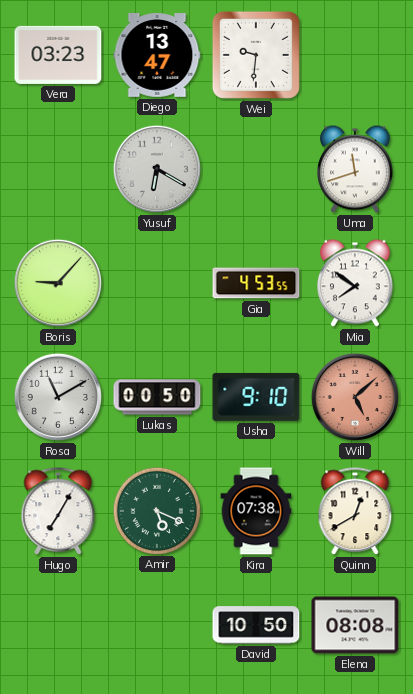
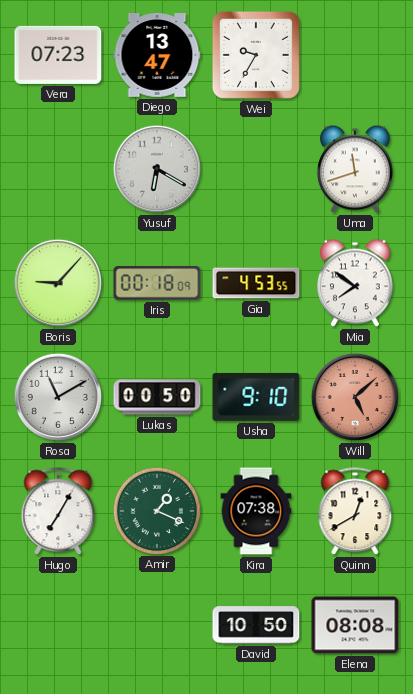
Vera: 03:23 -> 07:23
Wei: 9:31 -> 9:35
Iris: none -> 00:18
Amir: 5:19 -> 1:19
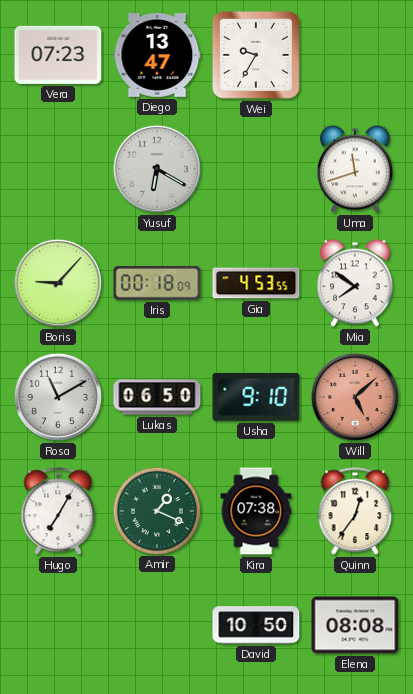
Lukas: 00:50 -> 06:50
Quinn: 12:40 -> 12:36
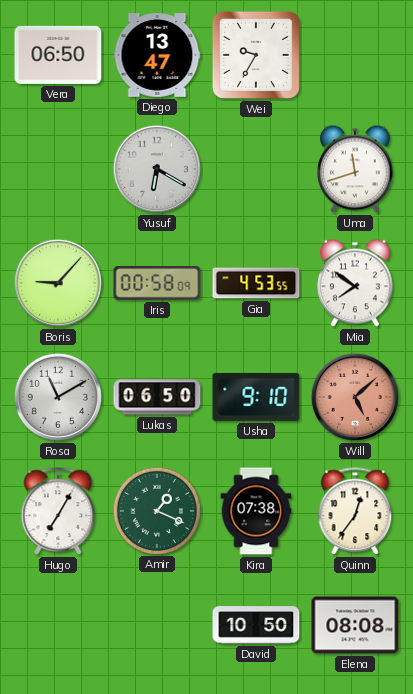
Vera: 07:23 -> 06:50
Iris: 00:18 -> 00:58
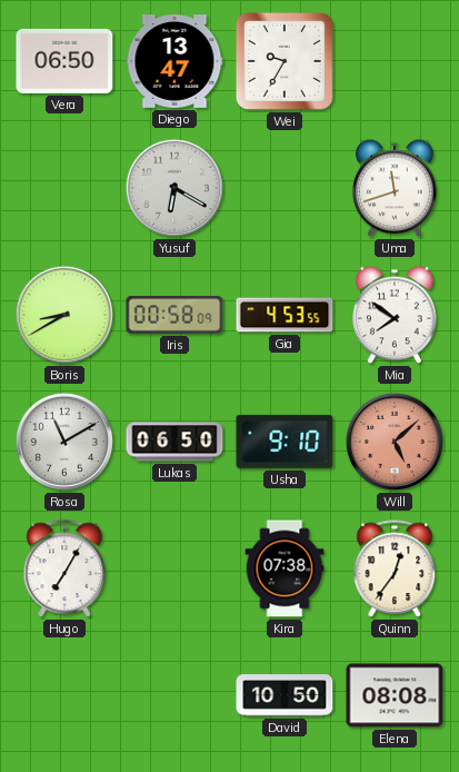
Boris: 9:07 -> 8:40
Amir: 1:19 -> none
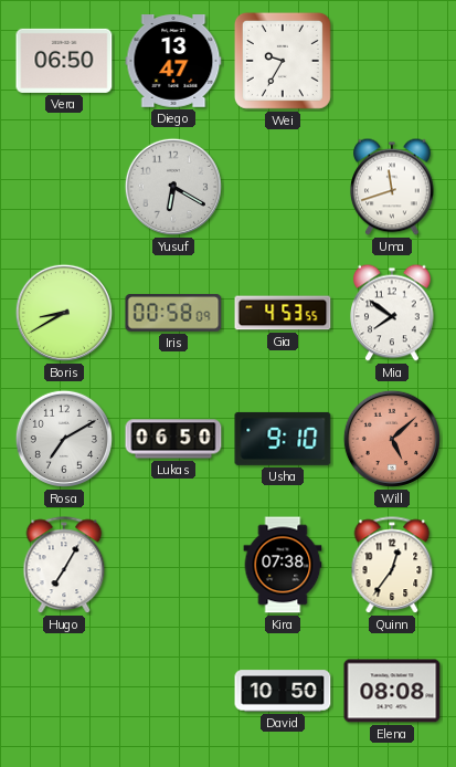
Rosa: 11:10 -> 7:10
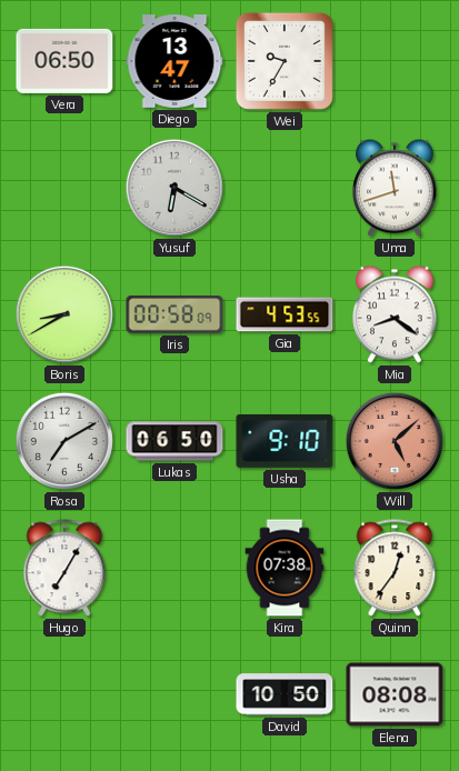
Mia: 7:51 -> 8:21
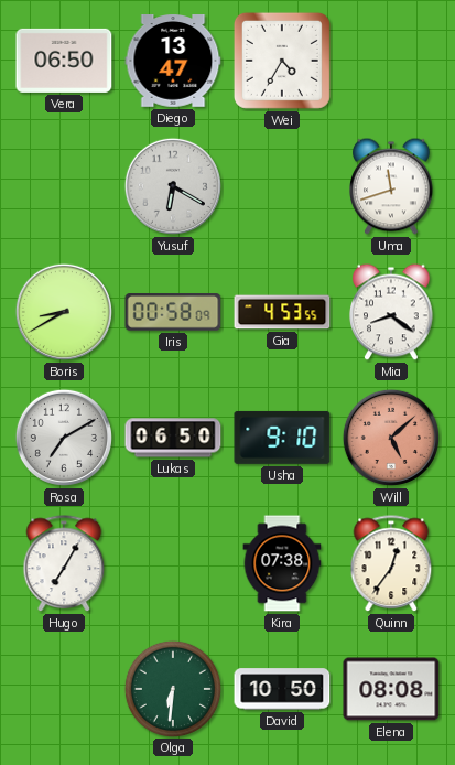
Wei: 9:35 -> 4:35
Olga: none -> 6:31
